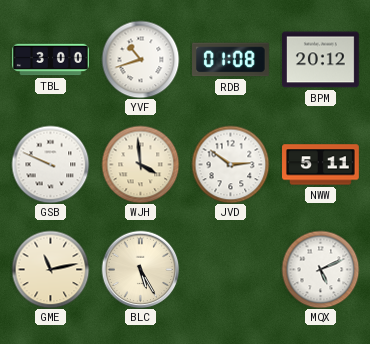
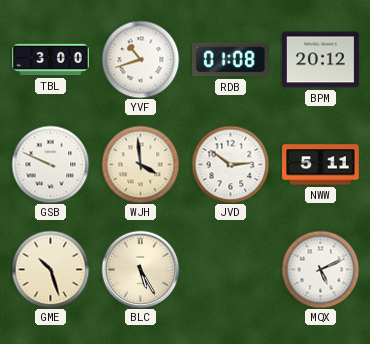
GME: 11:13 -> 10:27
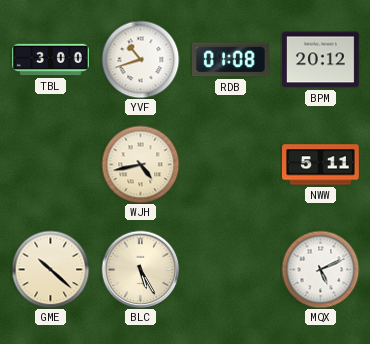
GSB: 9:49 -> none
WJH: 3:59 -> 4:43
JVD: 2:51 -> none
GME: 10:27 -> 10:22
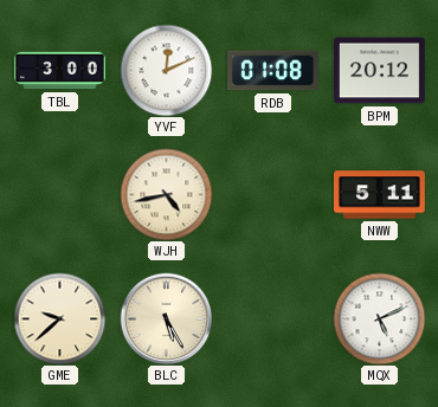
YVF: 10:42 -> 12:11
GME: 10:22 -> 9:38
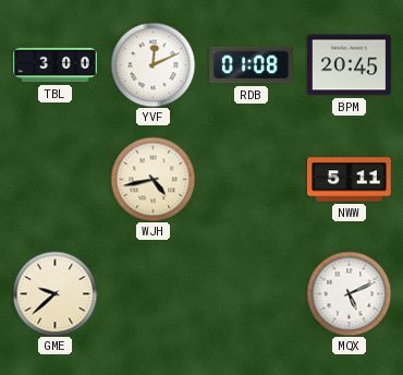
BPM: 20:12 -> 20:45
BLC: 5:25 -> none
